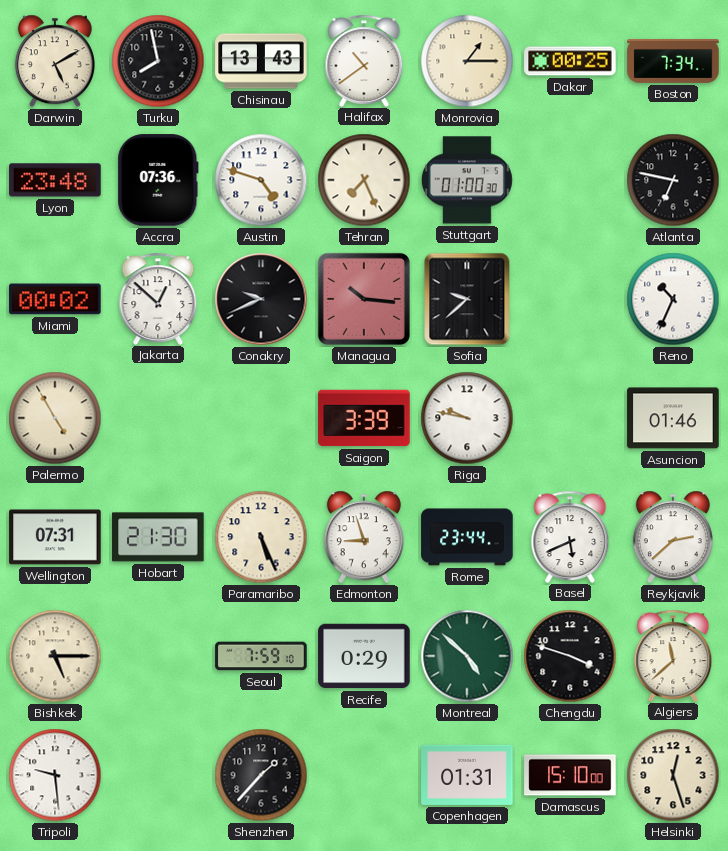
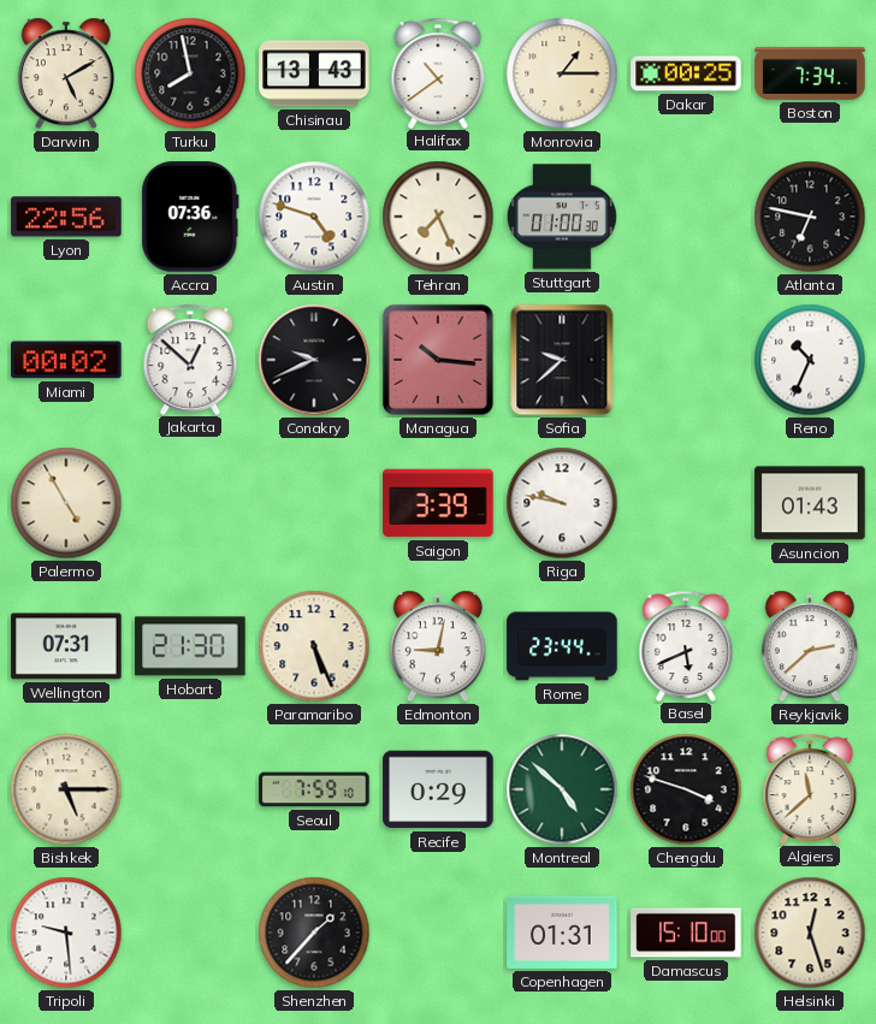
Lyon: 23:48 -> 22:56
Asuncion: 01:46 -> 01:43
Edmonton: 8:57 -> 9:02
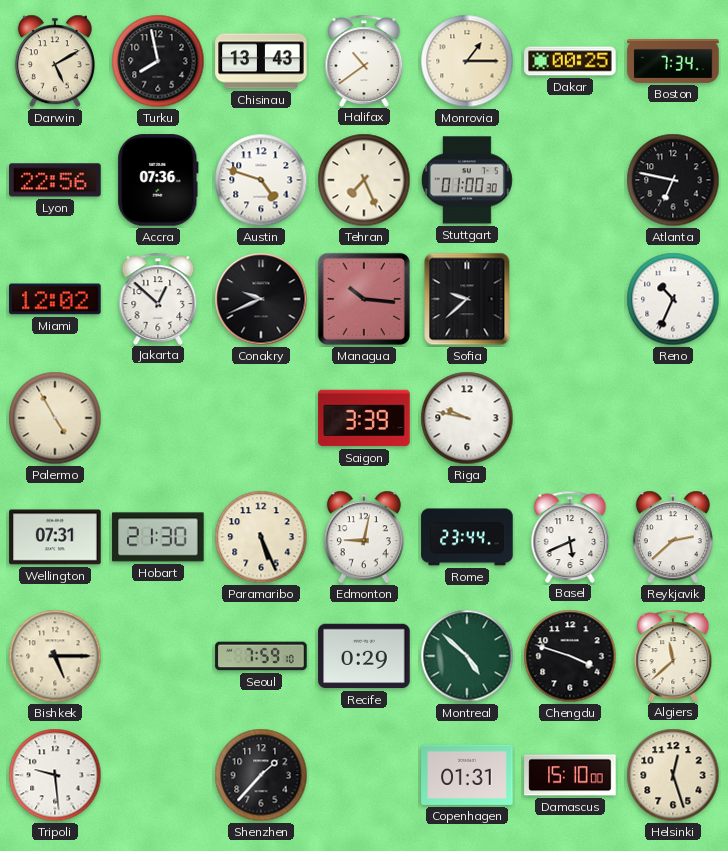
Miami: 00:02 -> 12:02
Asuncion: 01:43 -> none
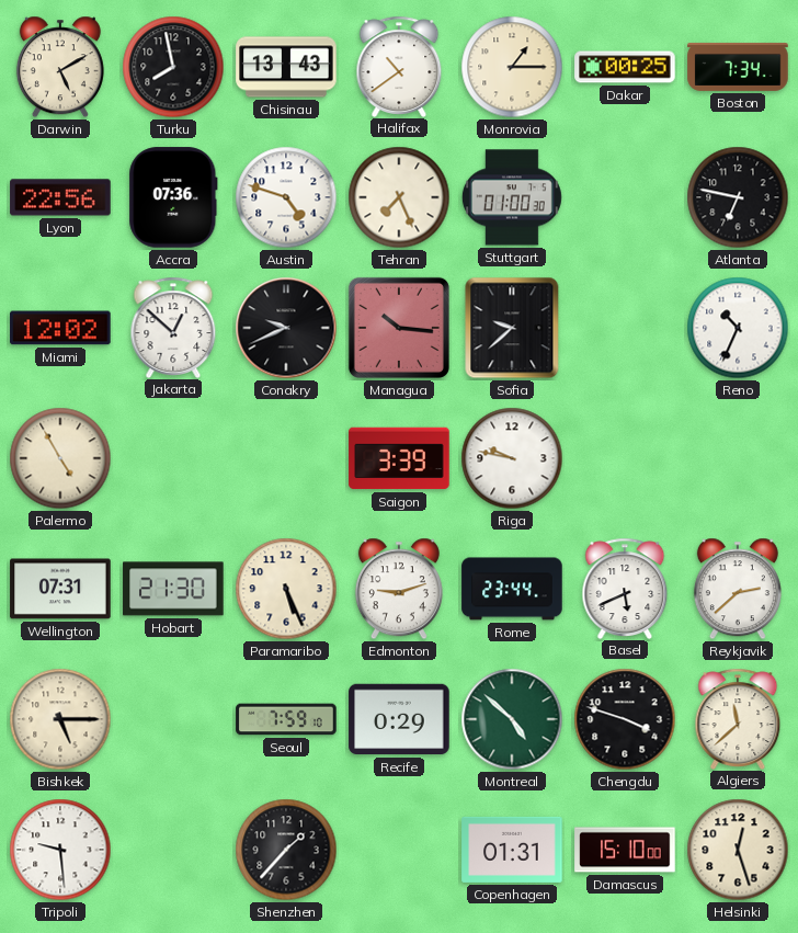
Edmonton: 9:02 -> 9:12
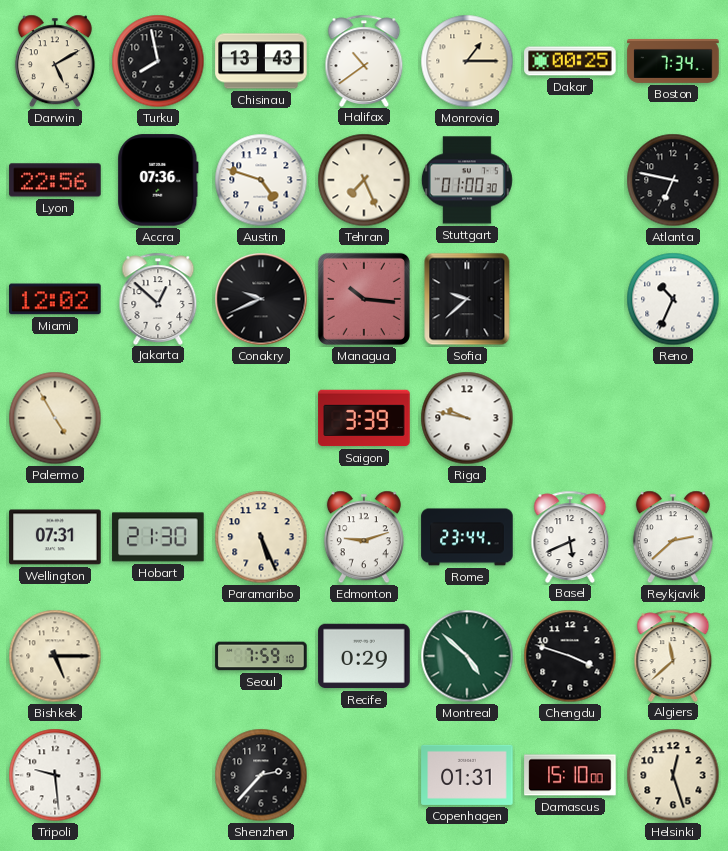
Shenzhen: 1:37 -> 2:37
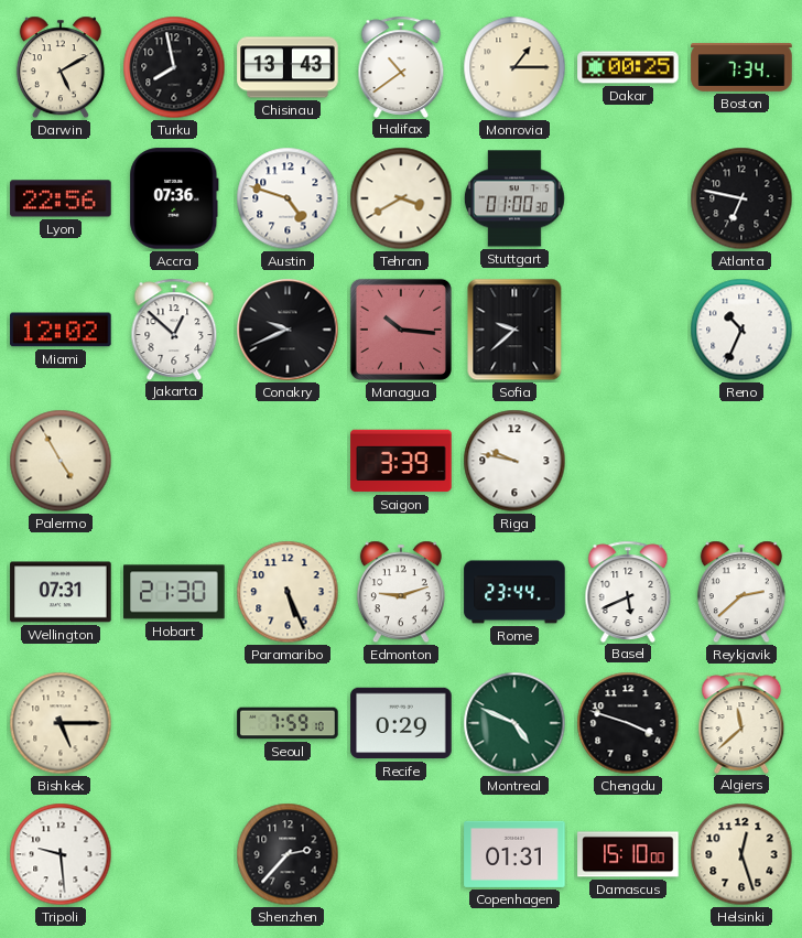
Tehran: 7:26 -> 3:40
Montreal: 4:52 -> 4:49
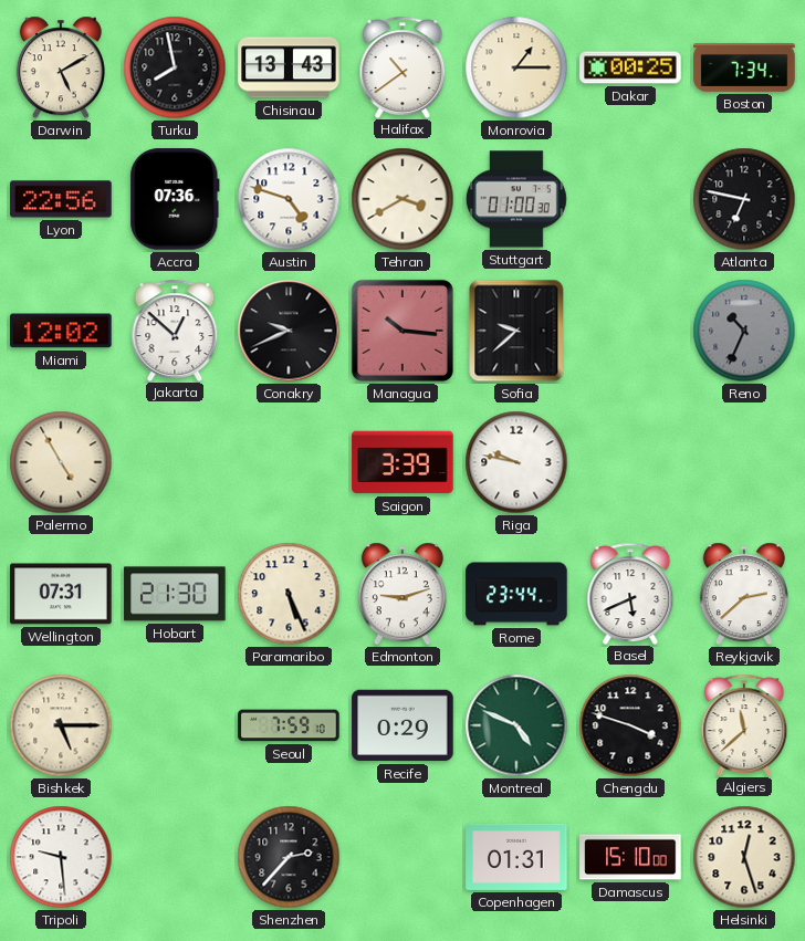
Reno dial: white -> grey
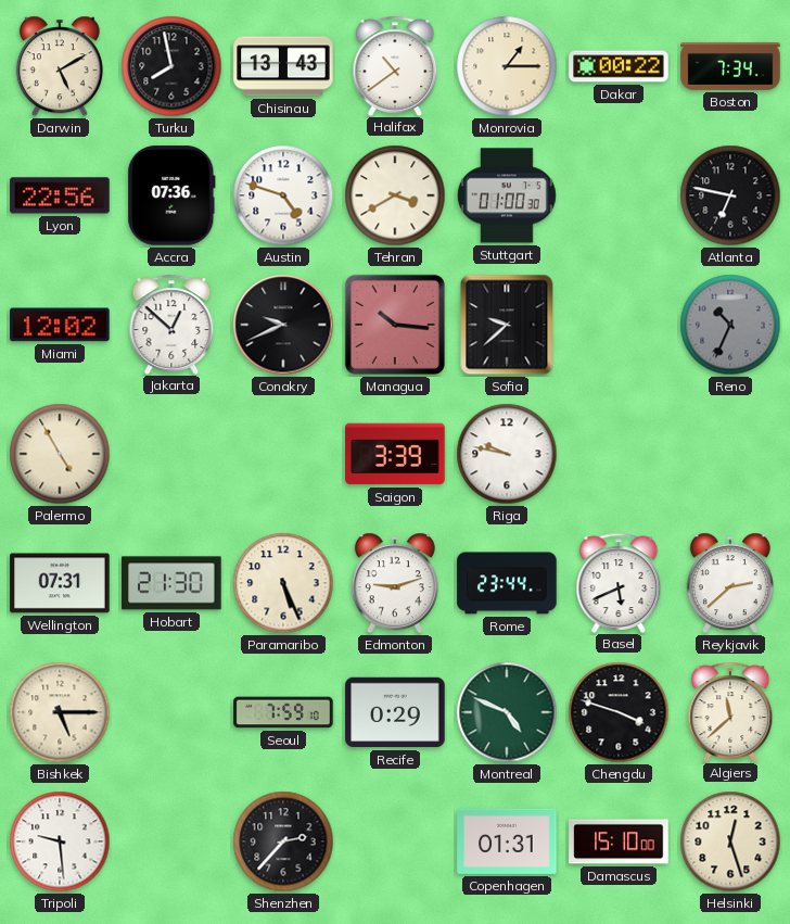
Dakar: 00:25 -> 00:22
